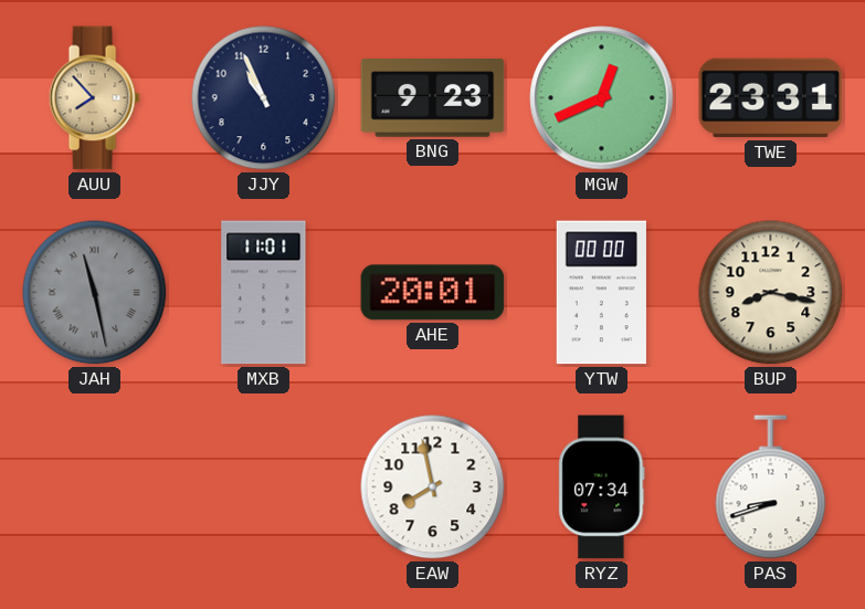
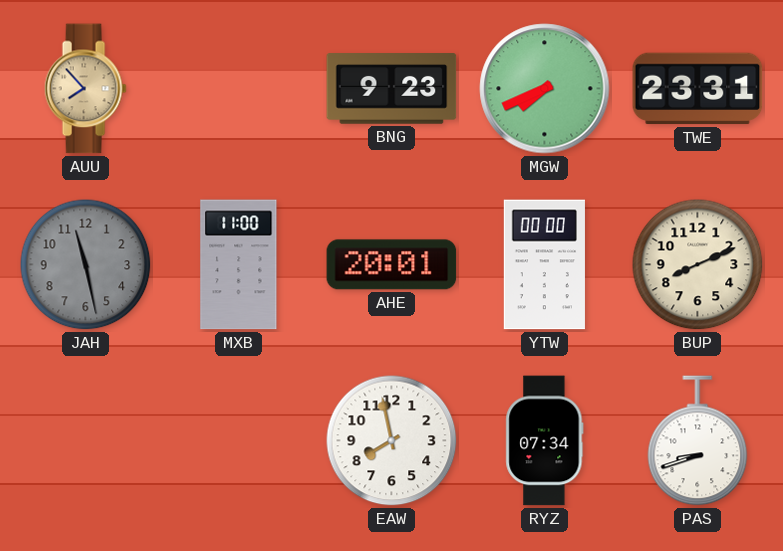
JJY: 10:56 -> none
MGW: 12:41 -> 7:41
JAH numerals: Roman -> Arabic
MXB: 11:01 -> 11:00
BUP: 8:17 -> 8:11
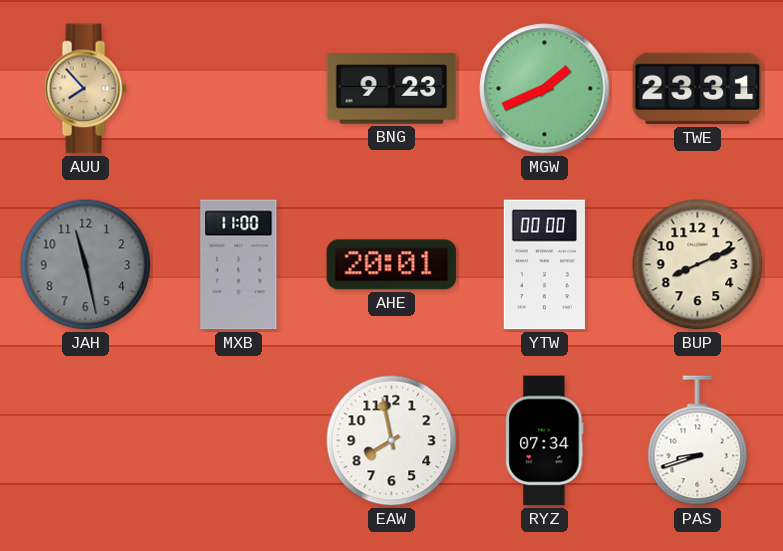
MGW: 7:41 -> 1:41
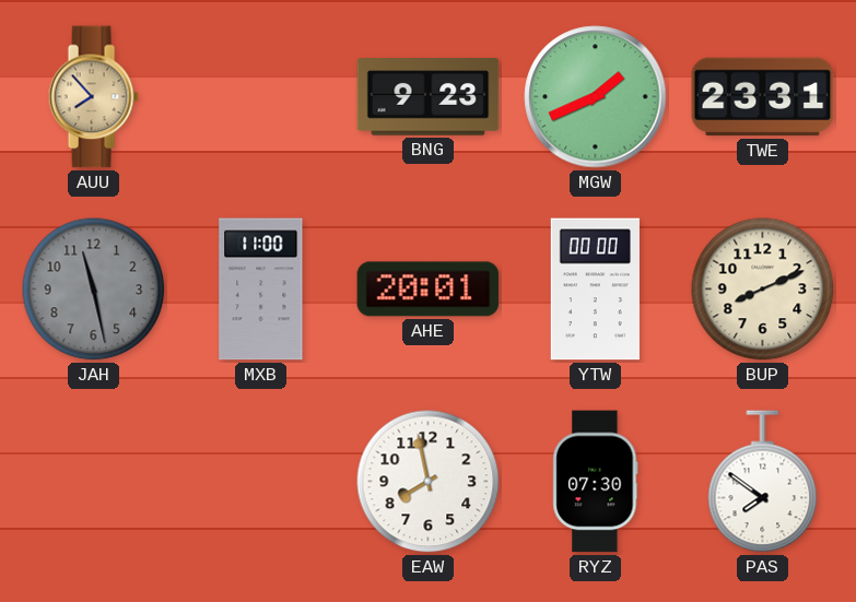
RYZ: 07:34 -> 07:30
PAS: 8:42 -> 7:51
